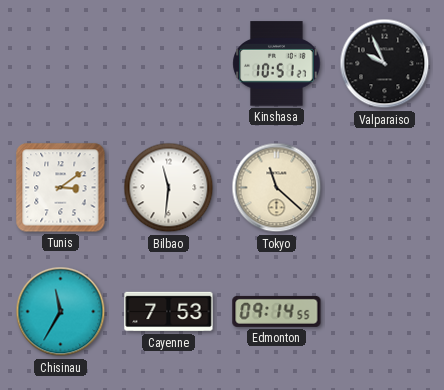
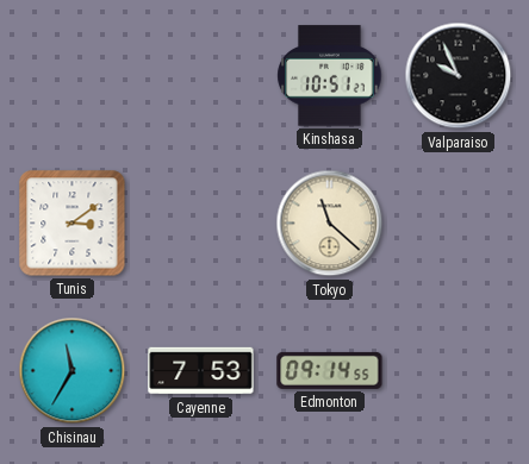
Bilbao: 11:31 -> none
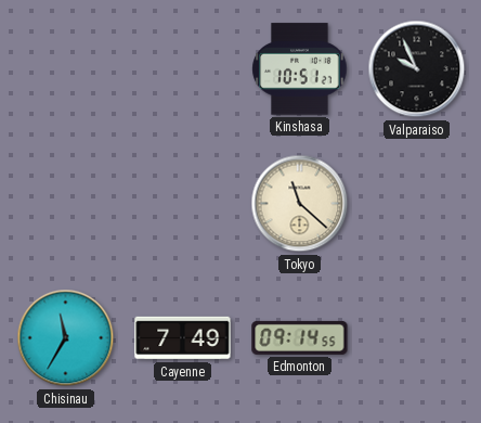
Tunis: 3:09 -> none
Cayenne: 7:53 -> 7:49
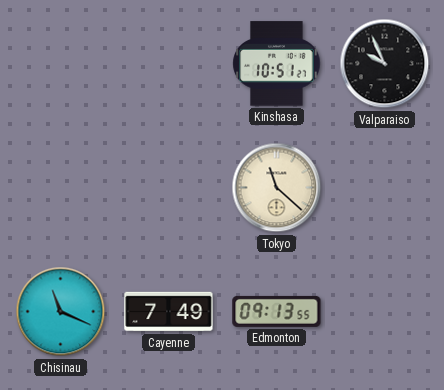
Chisinau: 11:35 -> 11:19
Edmonton: 09:14 -> 09:13
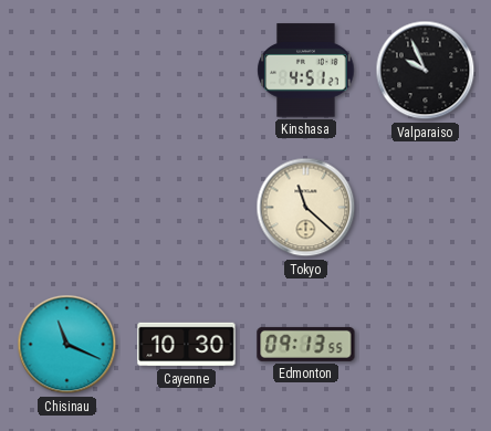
Kinshasa: 10:51 -> 4:51
Cayenne: 7:49 -> 10:30
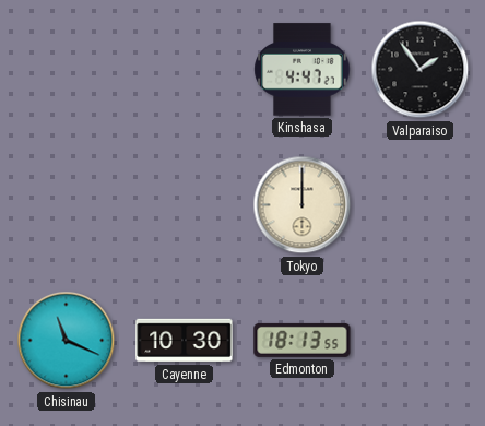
Kinshasa: 4:51 -> 4:47
Valparaiso: 9:56 -> 1:54
Tokyo: 11:22 -> 12:00
Edmonton: 09:13 -> 18:13
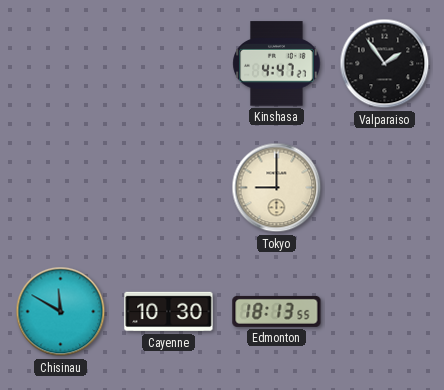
Tokyo: 12:00 -> 9:00
Chisinau: 11:19 -> 11:50
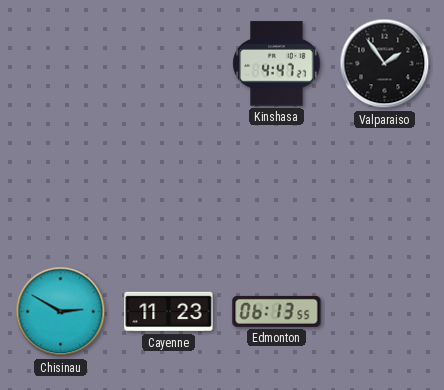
Tokyo: 9:00 -> none
Chisinau: 11:50 -> 2:50
Cayenne: 10:30 -> 11:23
Edmonton: 18:13 -> 06:13
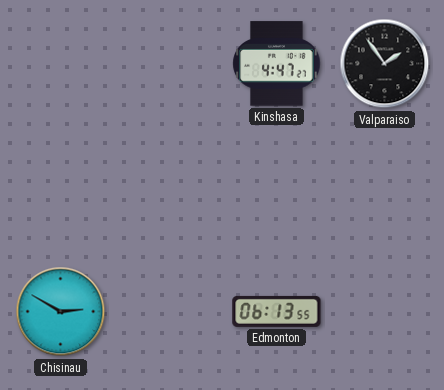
Cayenne: 11:23 -> none
